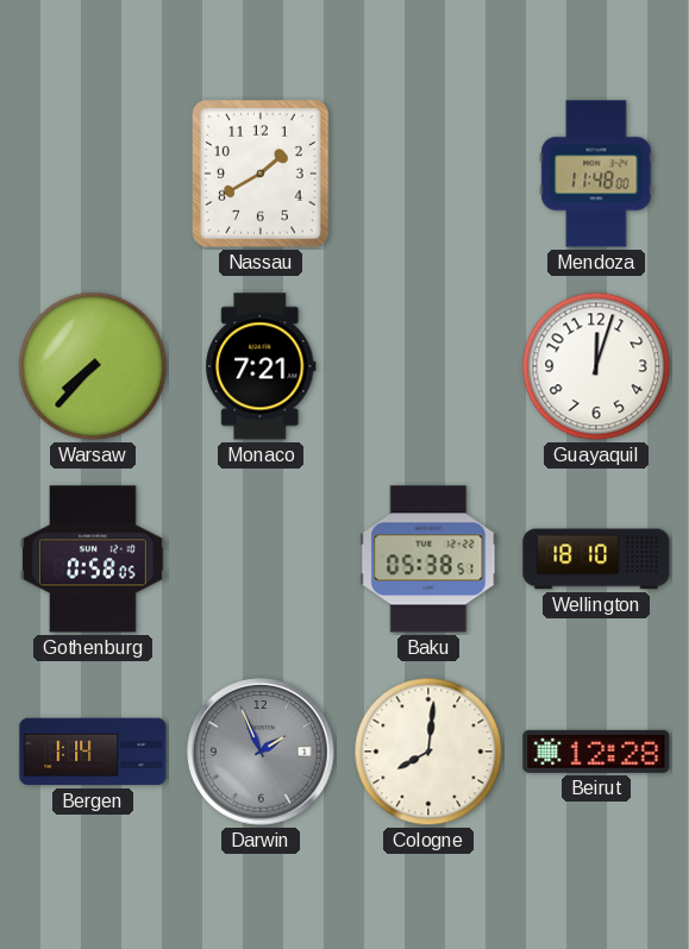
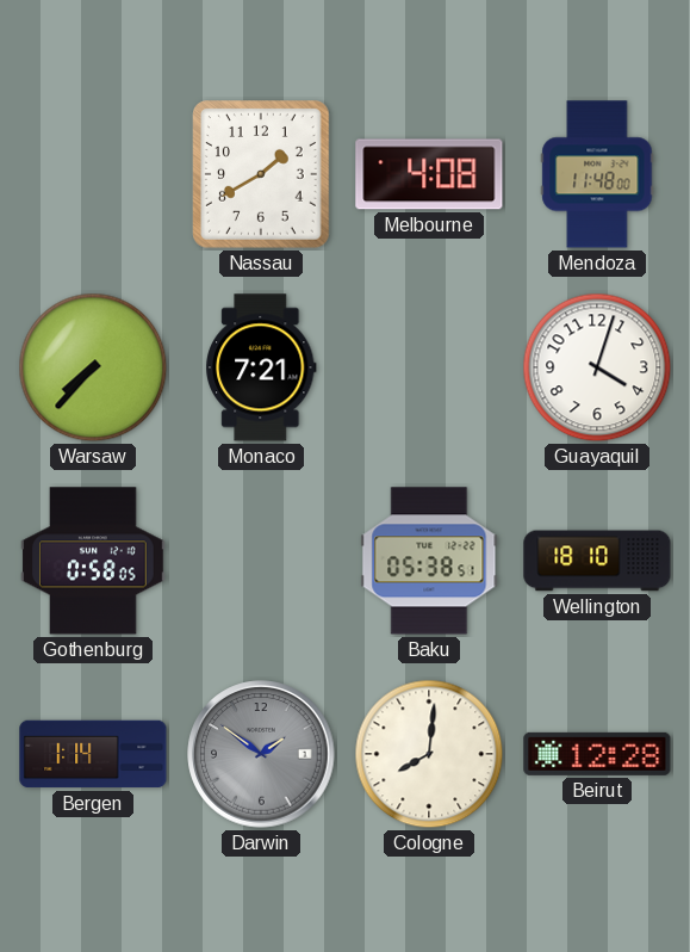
Melbourne: none -> 4:08
Guayaquil: 12:03 -> 4:03
Darwin: 1:56 -> 1:51
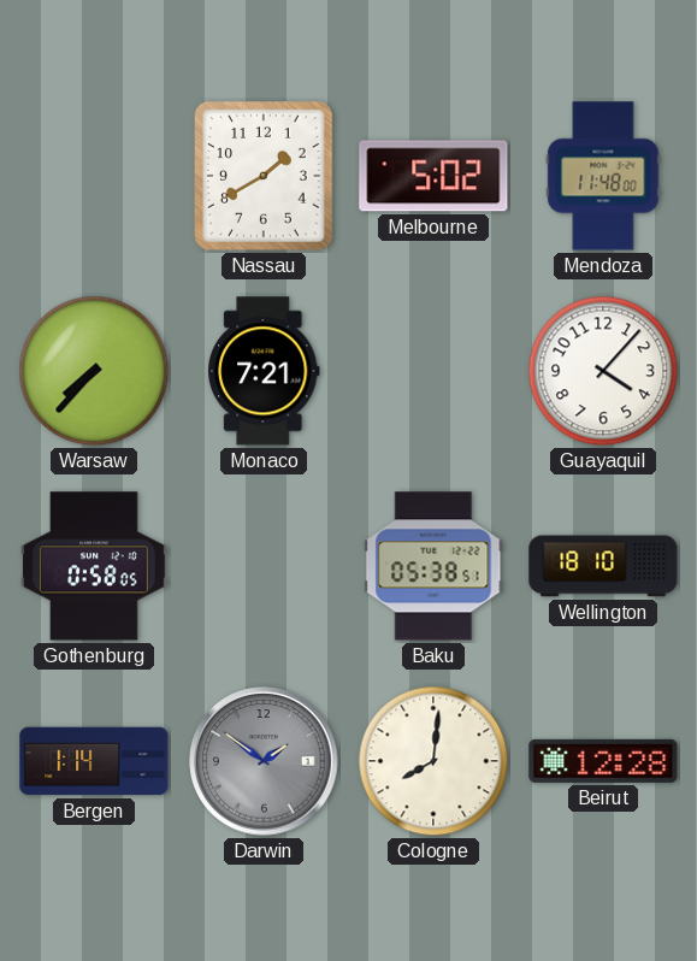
Melbourne: 4:08 -> 5:02
Guayaquil: 4:03 -> 4:07
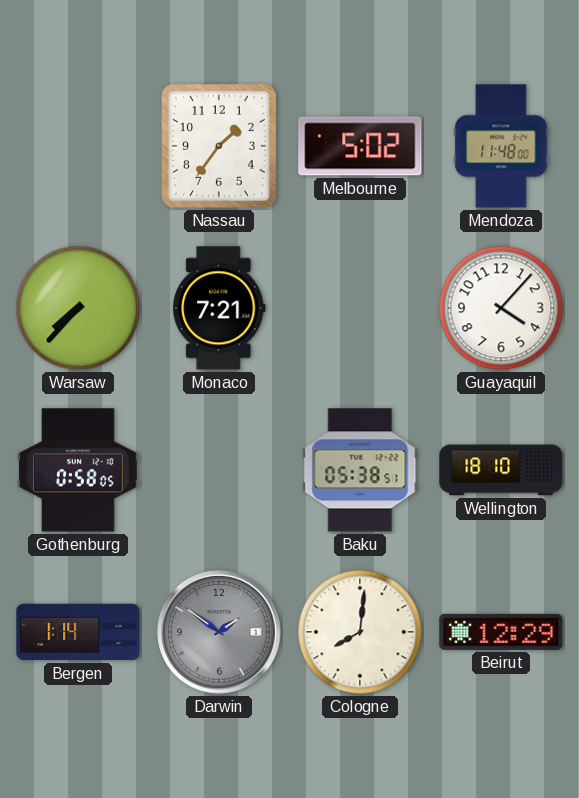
Nassau: 1:40 -> 1:36
Beirut: 12:28 -> 12:29
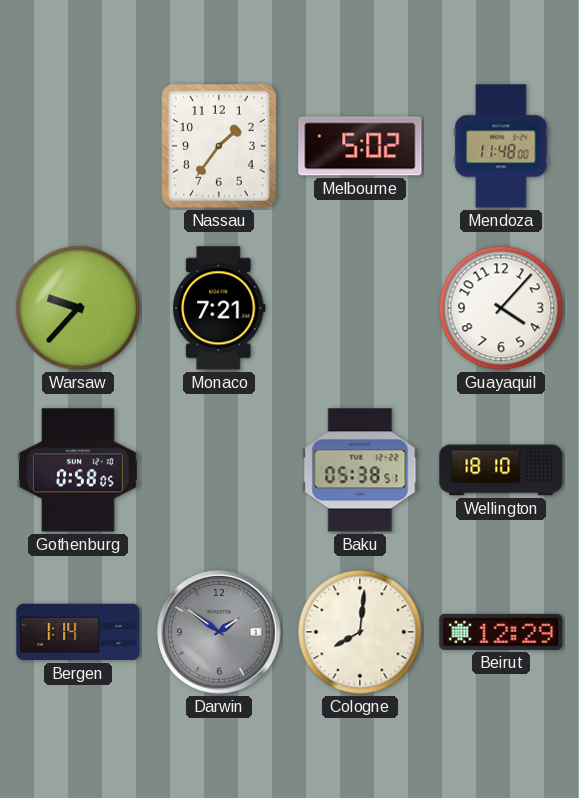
Warsaw: 7:37 -> 9:37
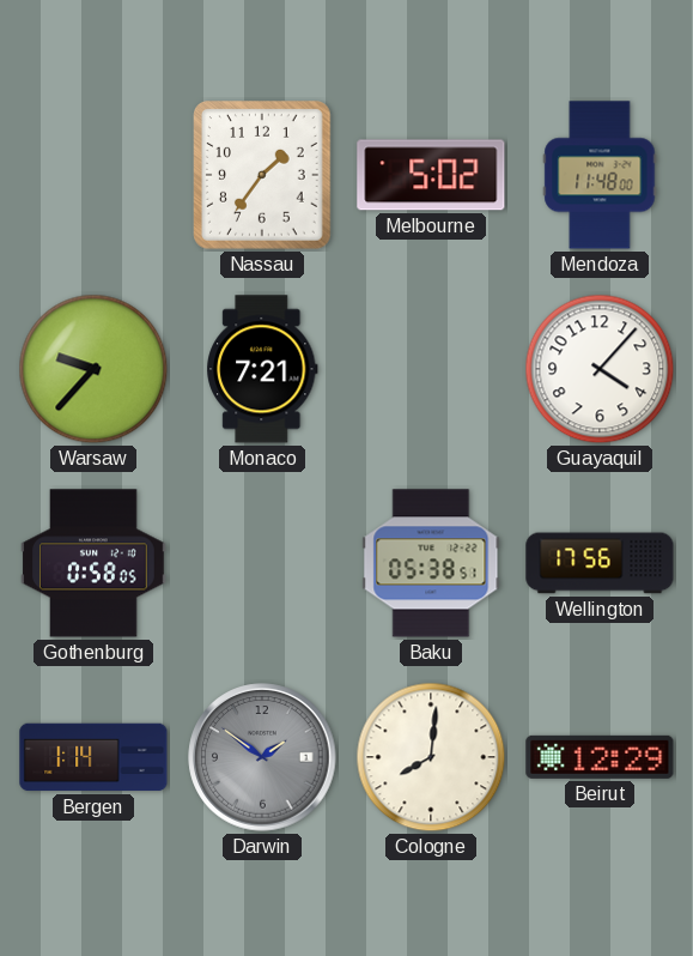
Wellington: 18:10 -> 17:56
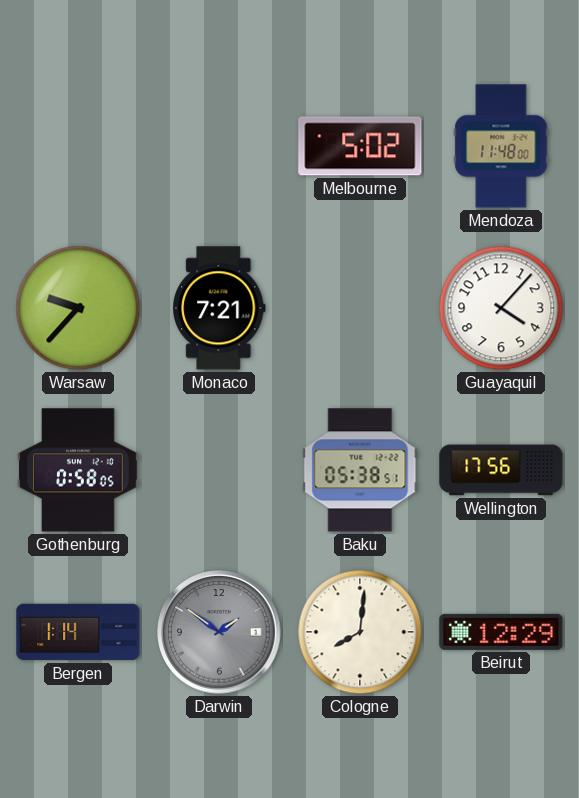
Nassau: 1:36 -> none
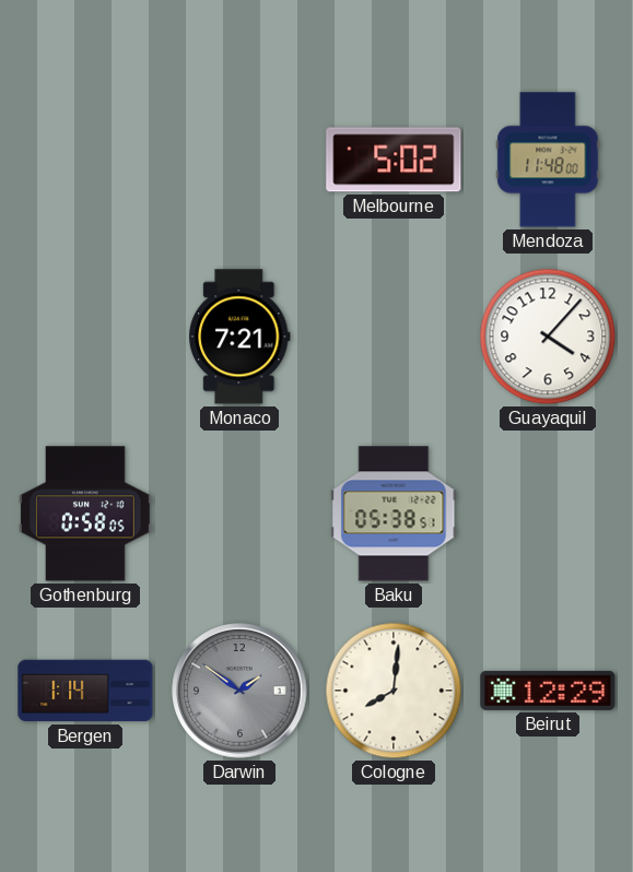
Warsaw: 9:37 -> none
Wellington: 17:56 -> none
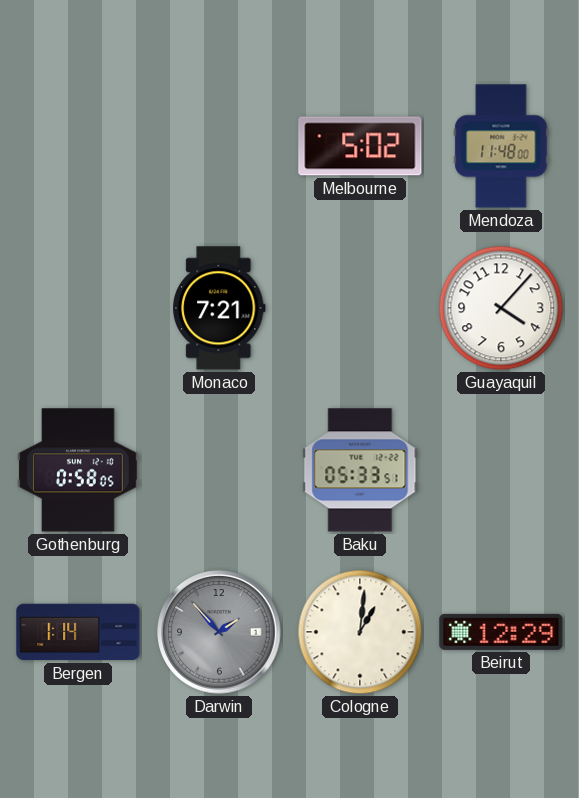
Baku: 05:38 -> 05:33
Darwin: 1:51 -> 1:53
Cologne: 8:01 -> 1:01
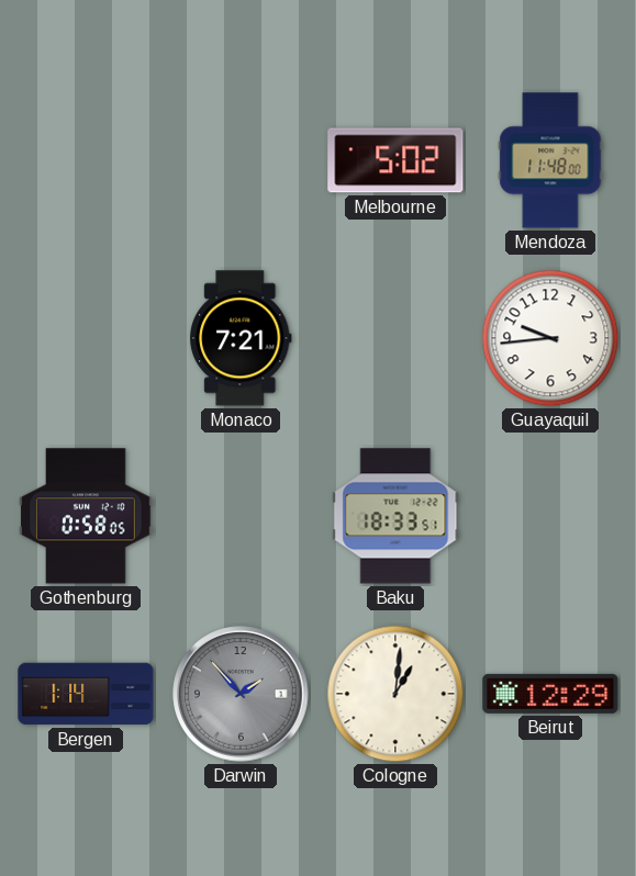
Guayaquil: 4:07 -> 9:44
Baku: 05:33 -> 18:33
